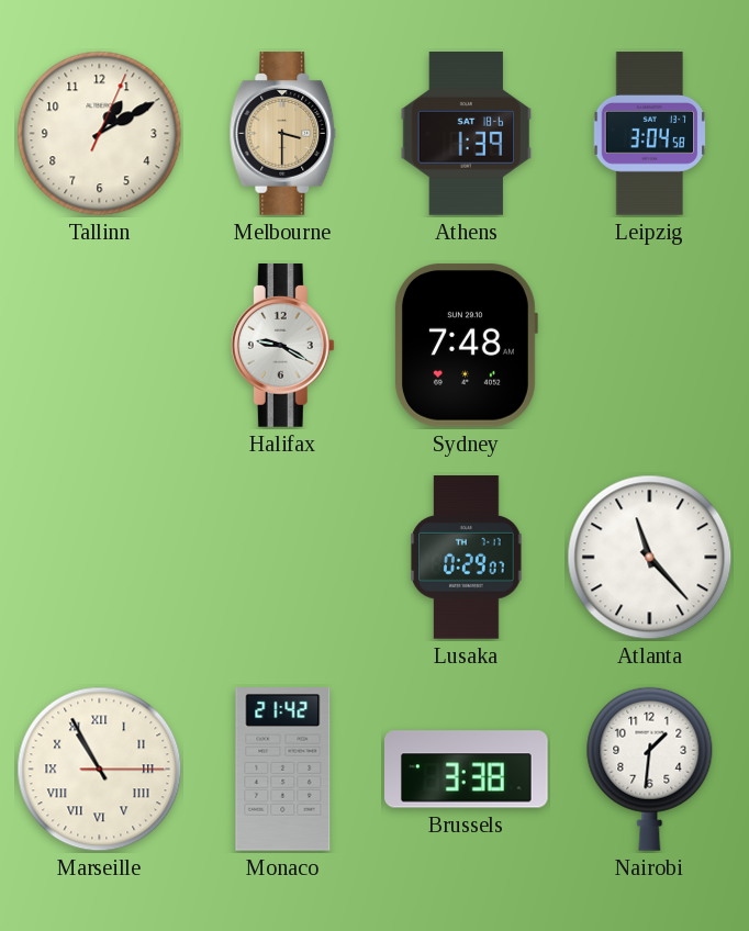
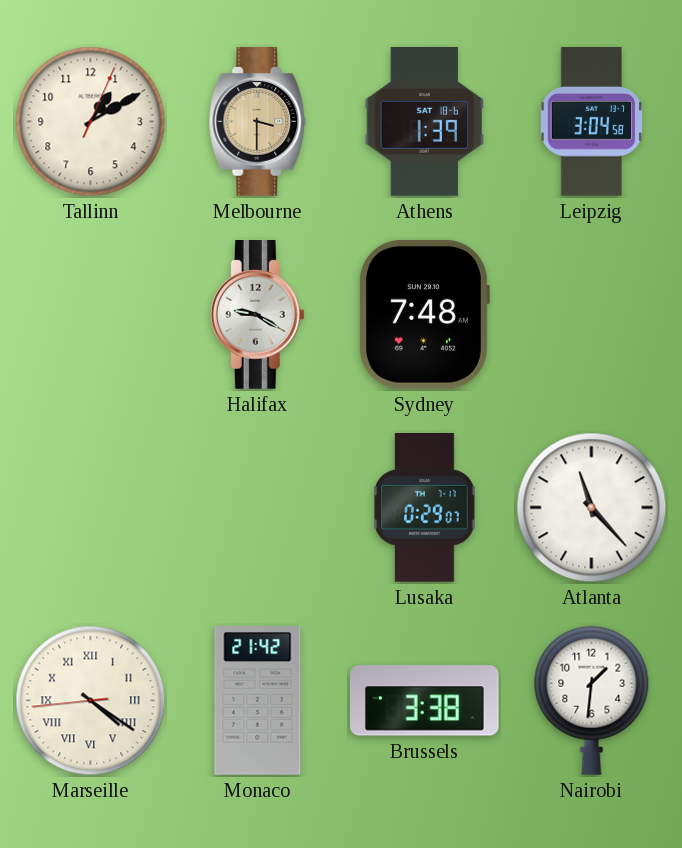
Marseille: 10:55 -> 4:20
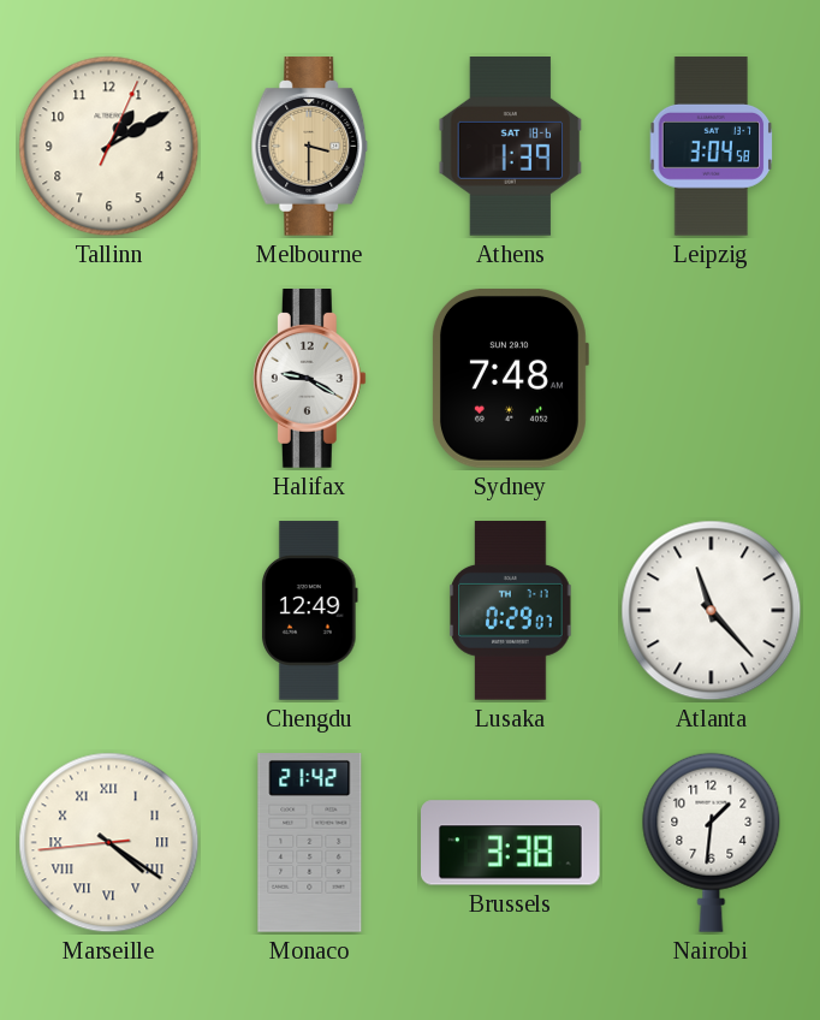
Chengdu: none -> 12:49
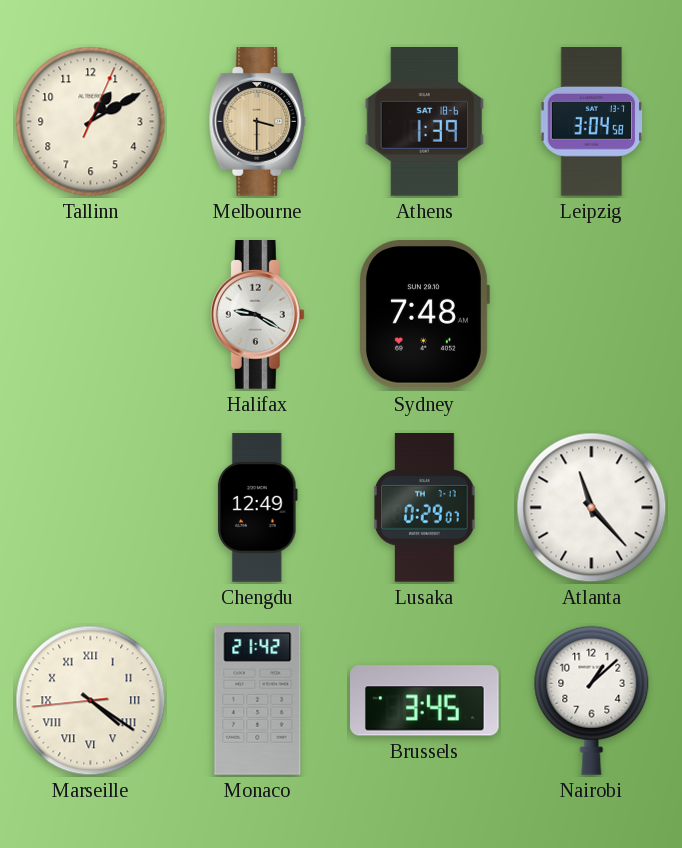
Brussels: 3:38 -> 3:45
Nairobi: 1:31 -> 1:08
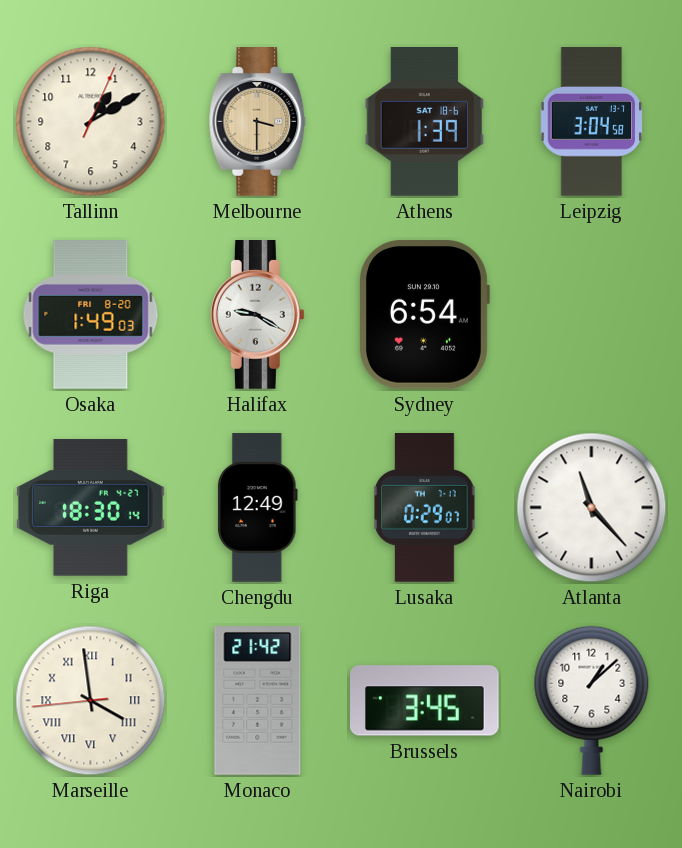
Osaka: none -> 1:49
Sydney: 7:48 -> 6:54
Riga: none -> 18:30
Marseille: 4:20 -> 3:58
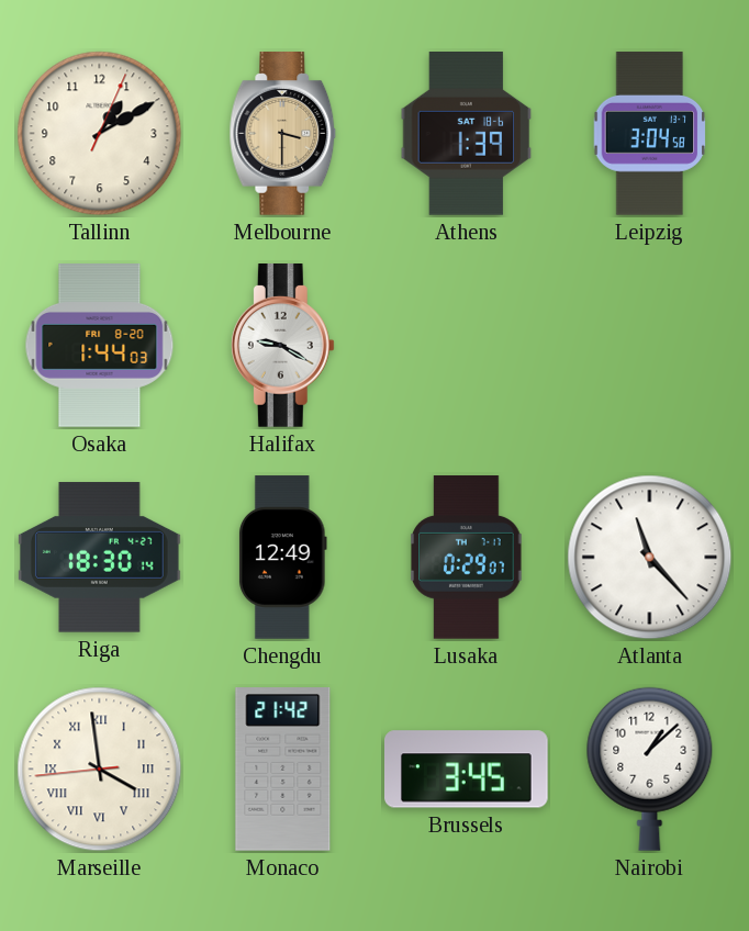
Osaka: 1:49 -> 1:44
Sydney: 6:54 -> none
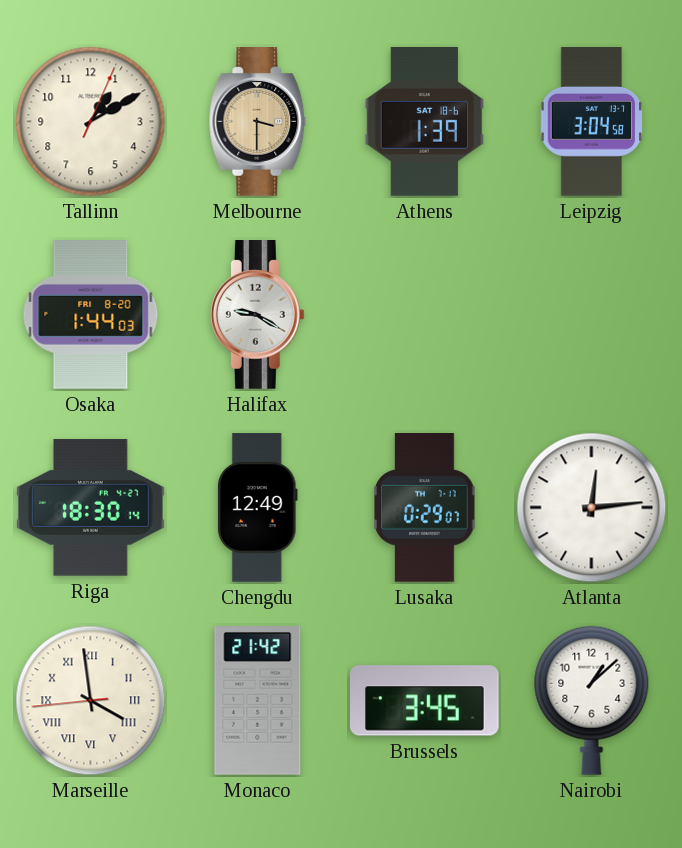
Atlanta: 11:23 -> 12:14
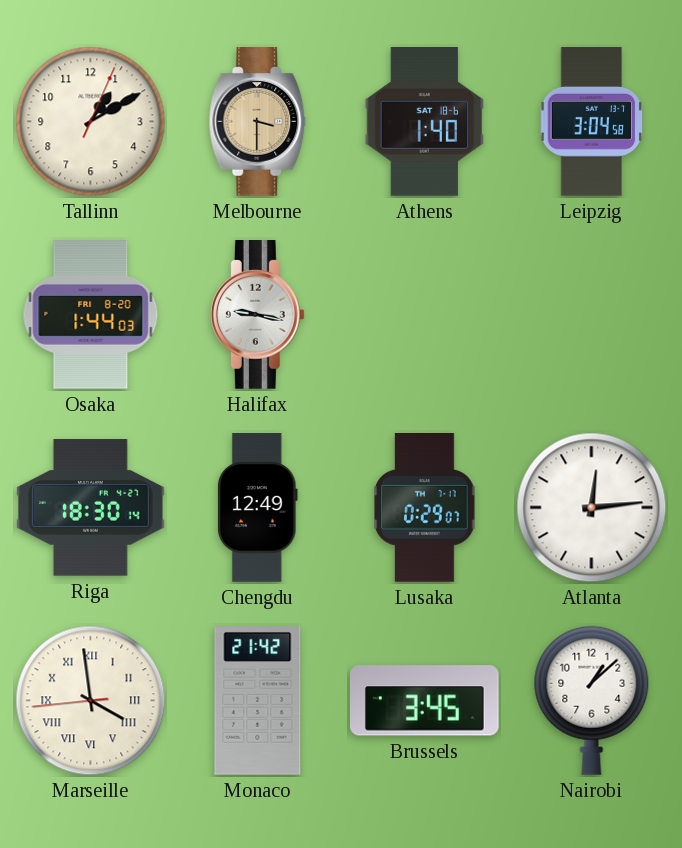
Athens: 1:39 -> 1:40
Halifax: 9:20 -> 9:17
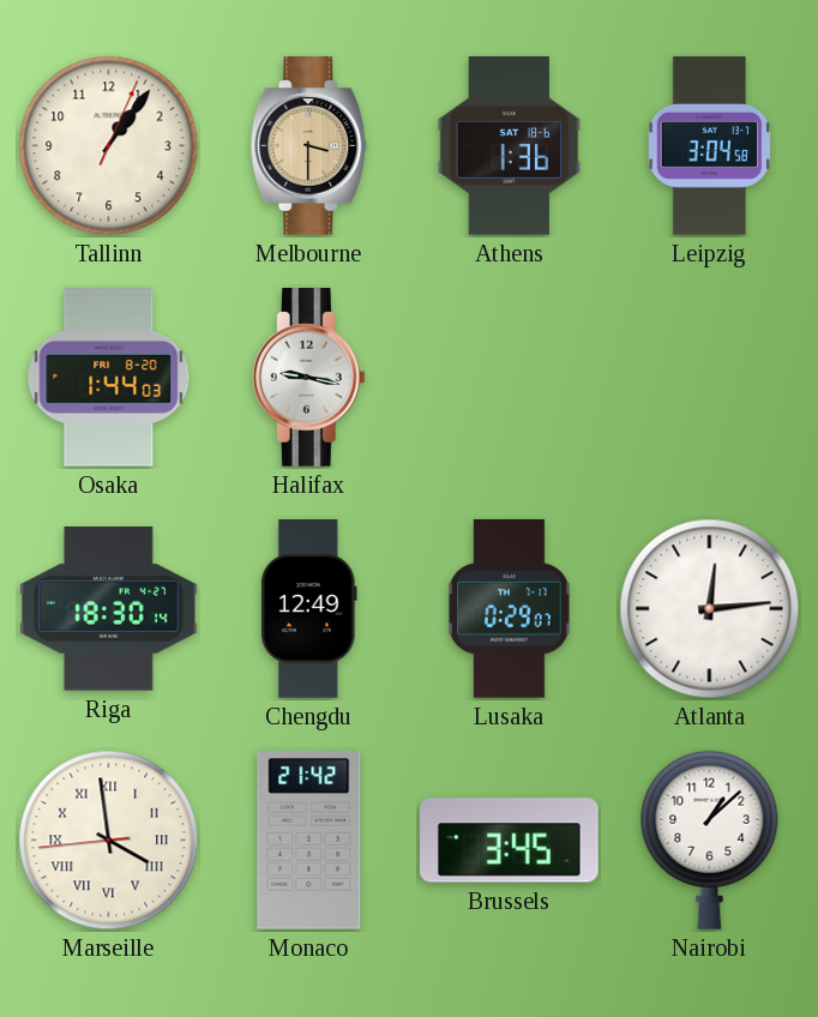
Tallinn: 1:10 -> 1:06
Athens: 1:40 -> 1:36
